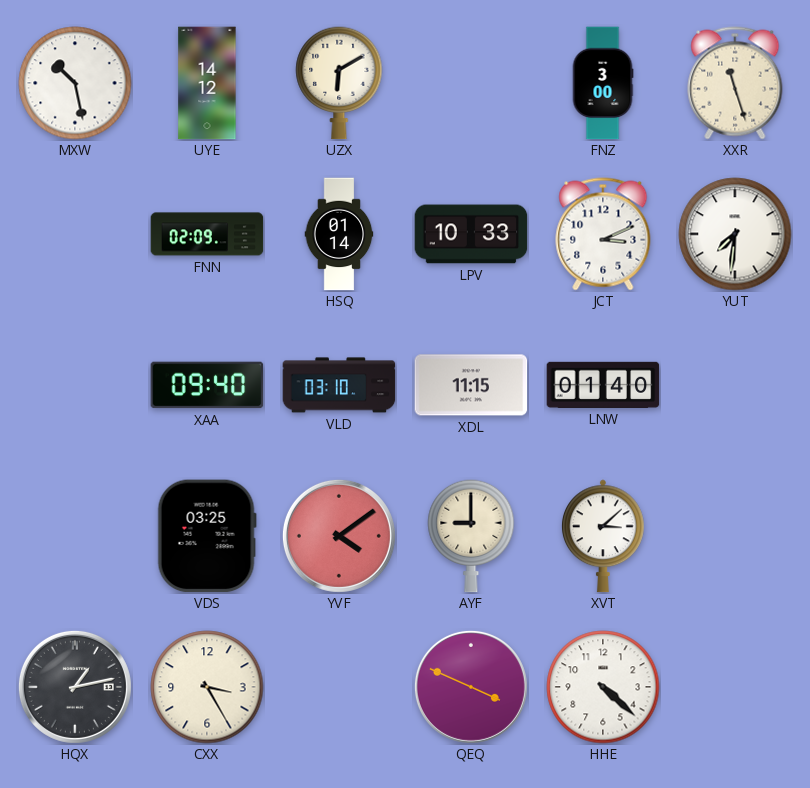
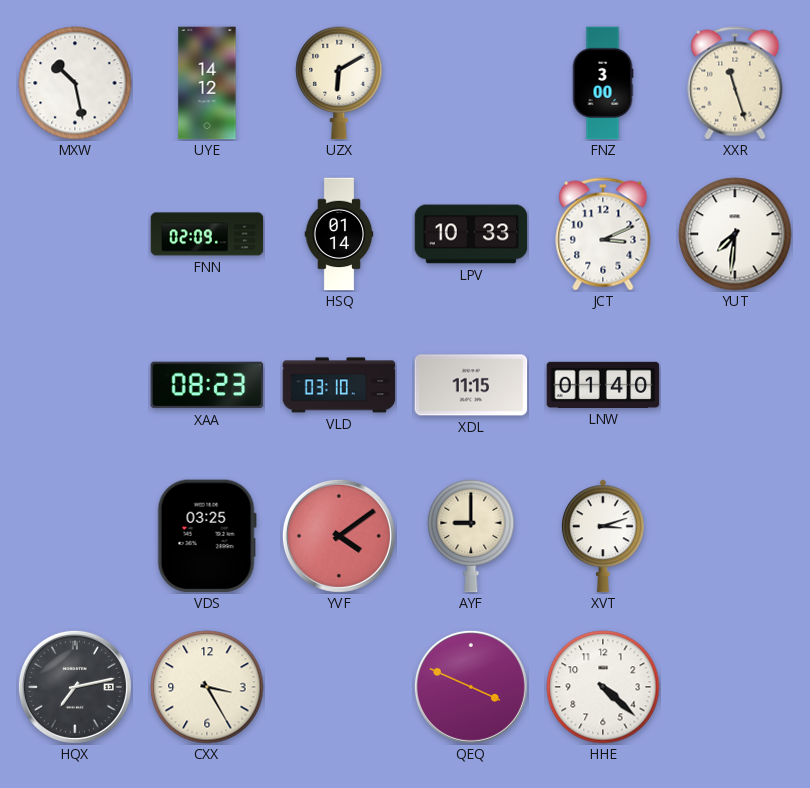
XAA: 09:40 -> 08:23
XVT: 3:08 -> 3:12
HQX: 1:13 -> 7:13
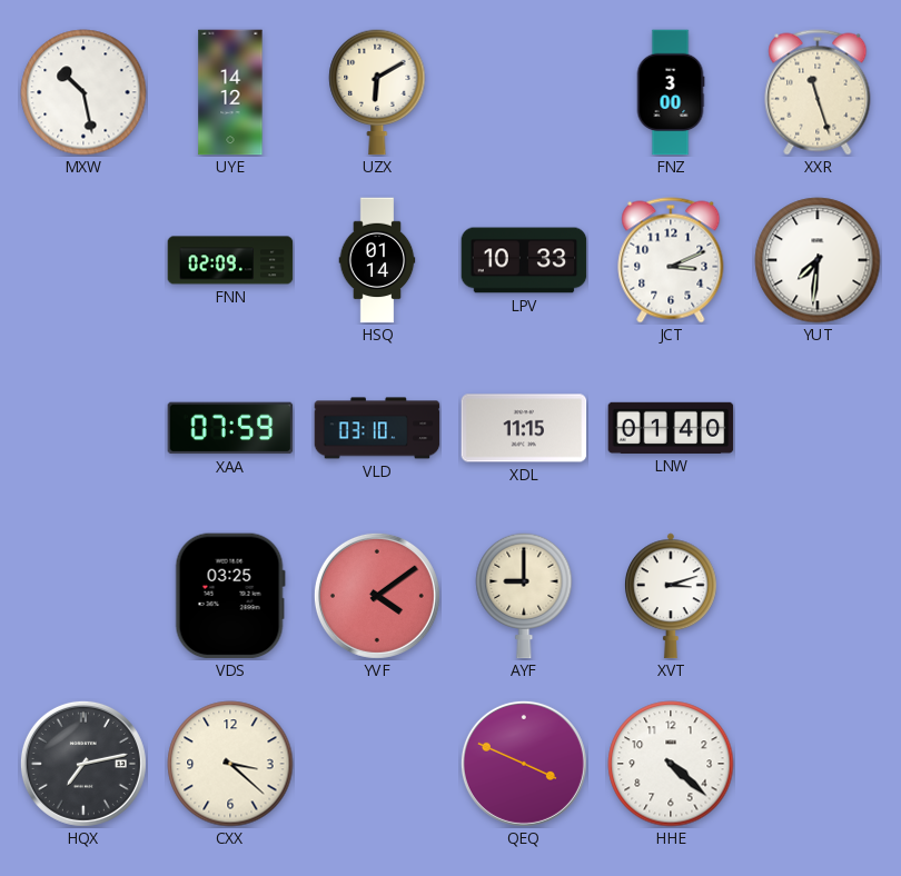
XAA: 08:23 -> 07:59
CXX: 3:25 -> 3:22
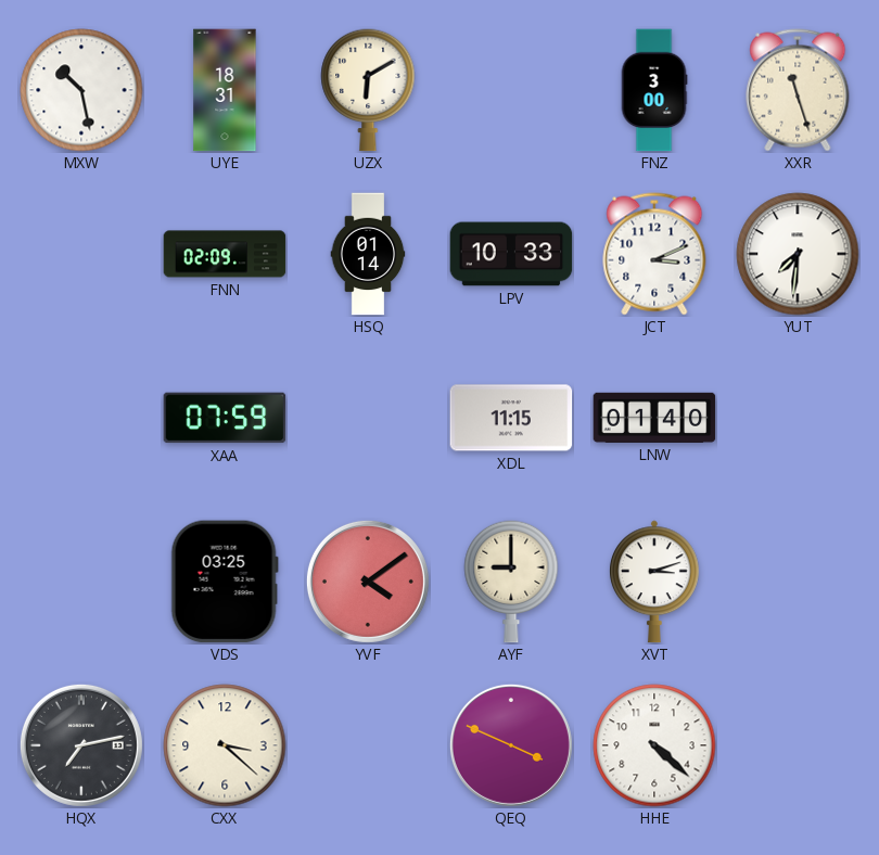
UYE: 14:12 -> 18:31
VLD: 03:10 -> none
